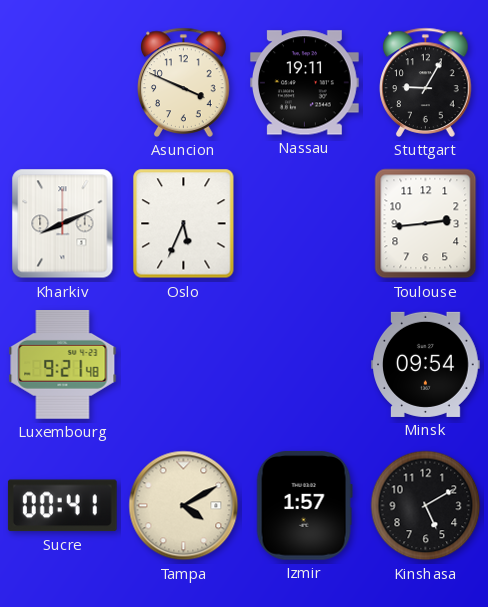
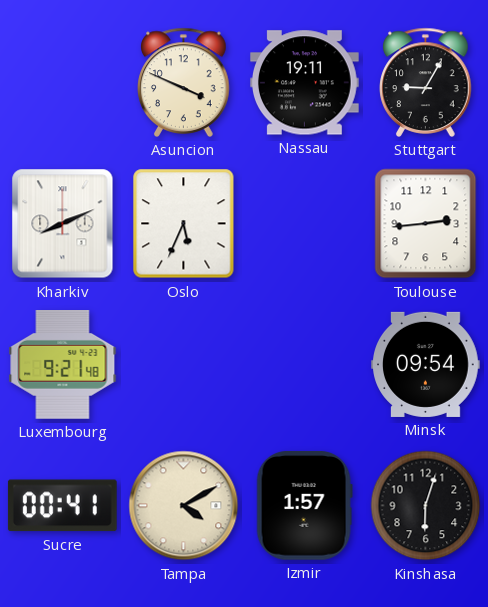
Kinshasa: 5:10 -> 6:03
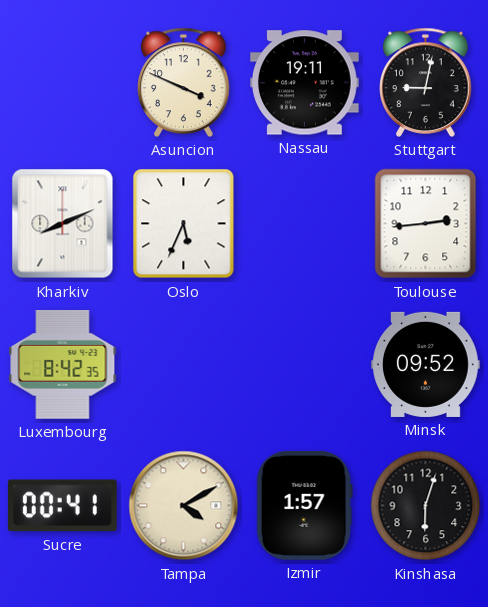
Stuttgart: 9:05 -> 9:02
Luxembourg: 9:21 -> 8:42
Minsk: 09:54 -> 09:52
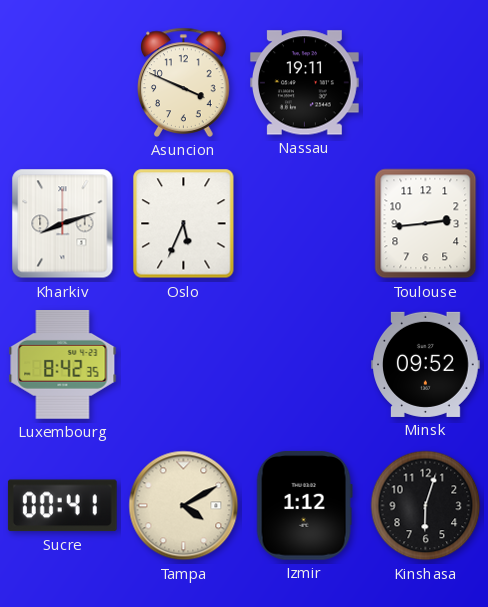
Stuttgart: 9:02 -> none
Kharkiv: 8:11 -> 8:12
Izmir: 1:57 -> 1:12
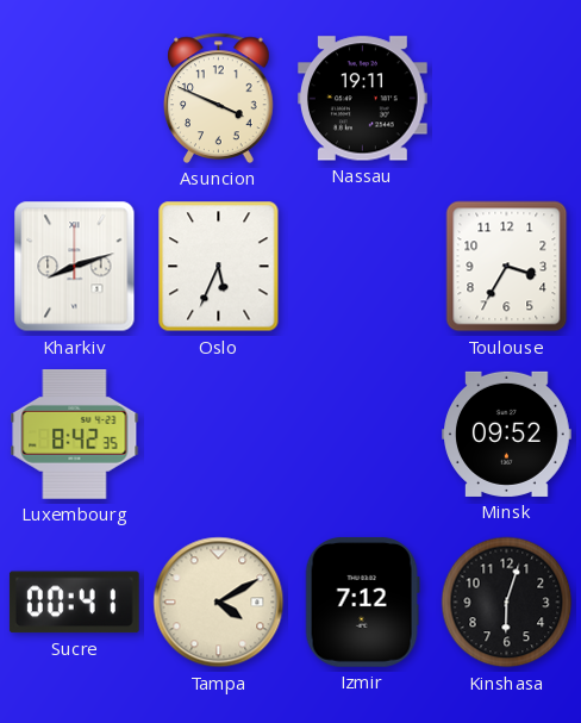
Toulouse: 2:44 -> 3:35
Izmir: 1:12 -> 7:12
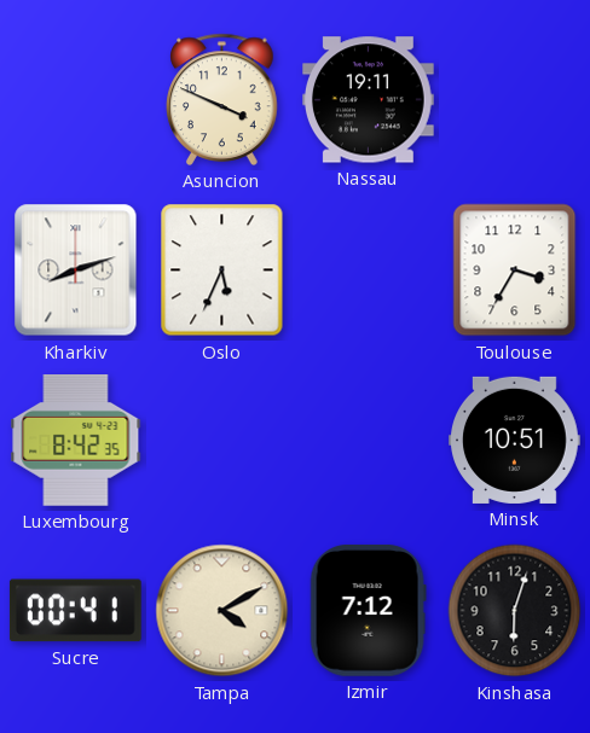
Minsk: 09:52 -> 10:51
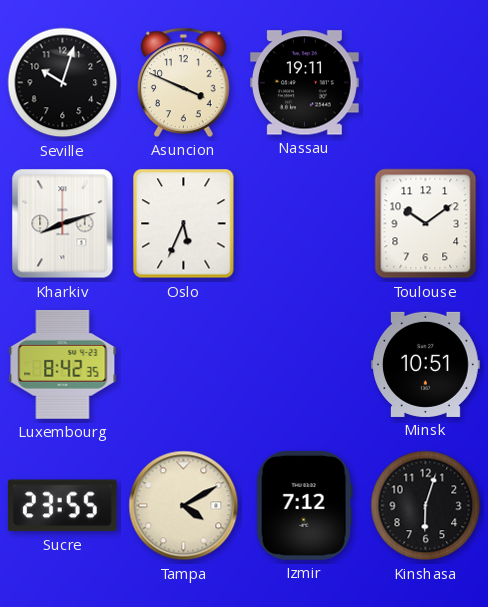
Seville: none -> 10:03
Toulouse: 3:35 -> 10:09
Sucre: 00:41 -> 23:55
